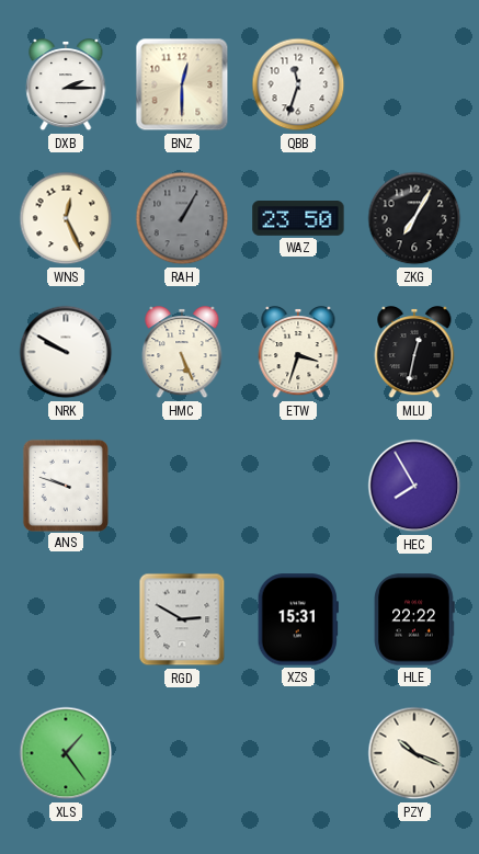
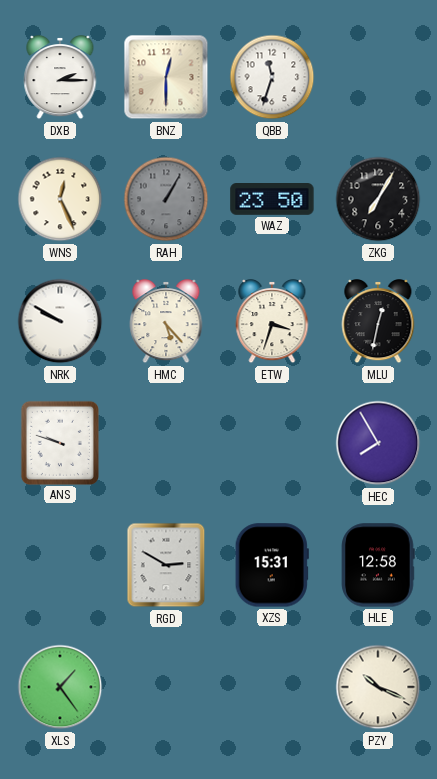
HMC: 5:26 -> 5:23
HLE: 22:22 -> 12:58
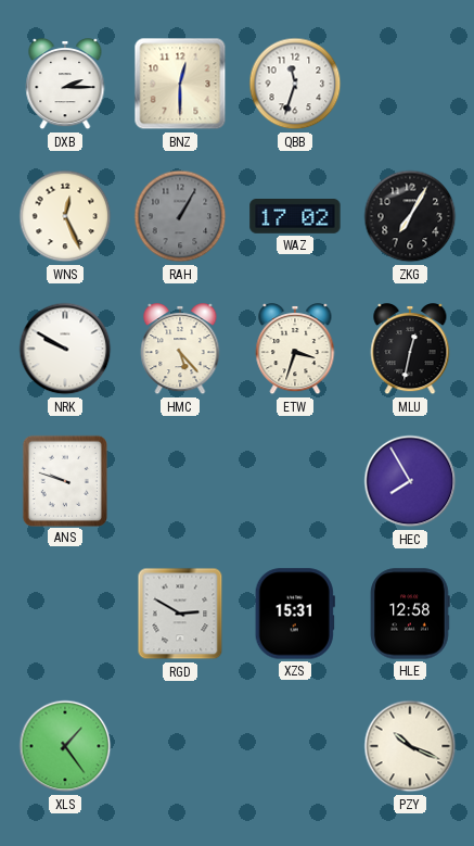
WAZ: 23:50 -> 17:02
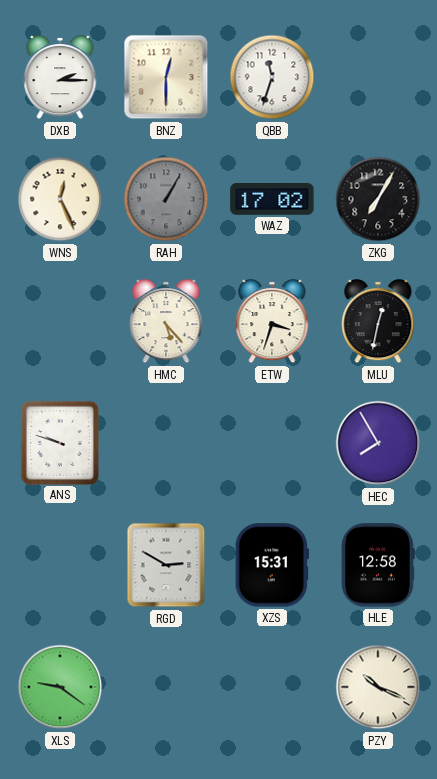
NRK: 9:50 -> none
XLS: 1:24 -> 9:21
